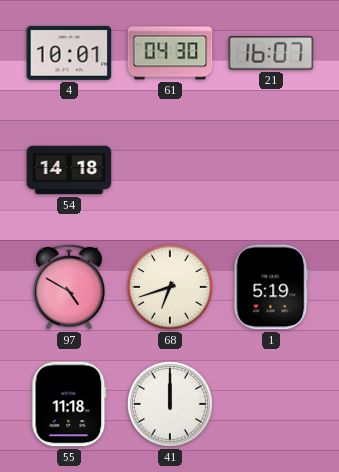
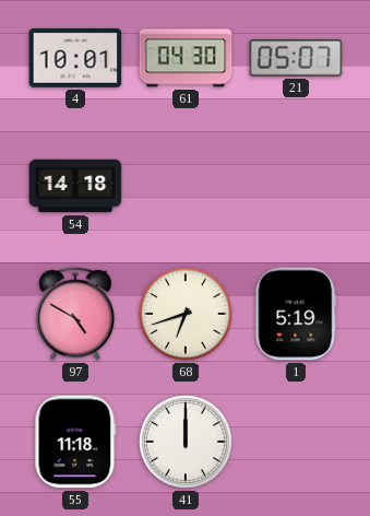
21: 16:07 -> 05:07
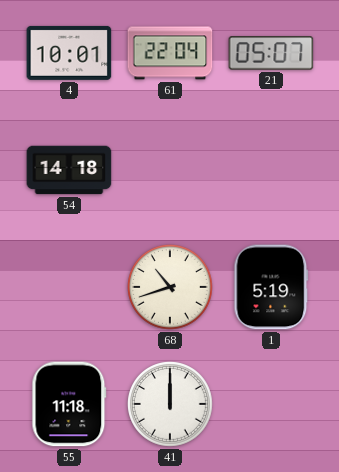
61: 04:30 -> 22:04
97: 4:50 -> none
68: 6:42 -> 10:42
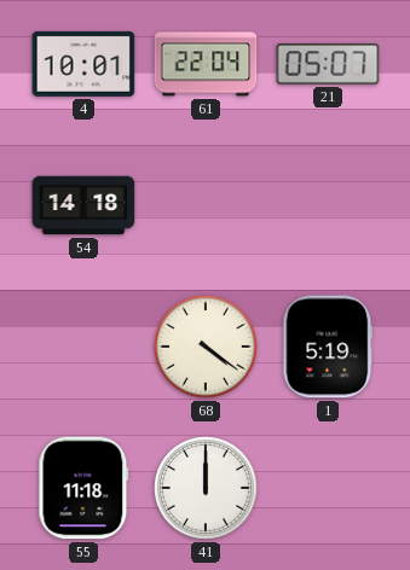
68: 10:42 -> 4:21
